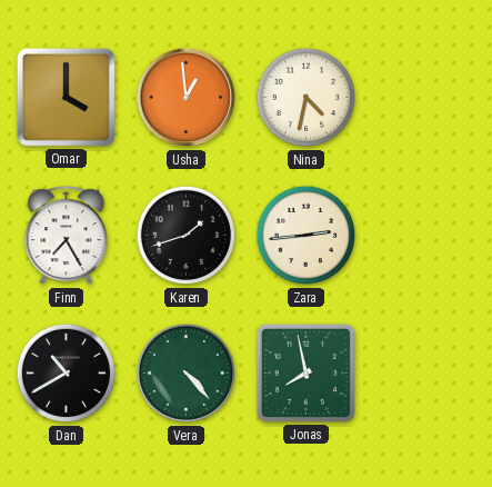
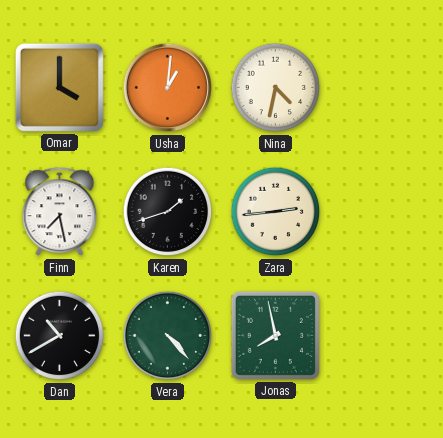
Usha: 12:59 -> 1:01
Finn: 7:25 -> 7:28
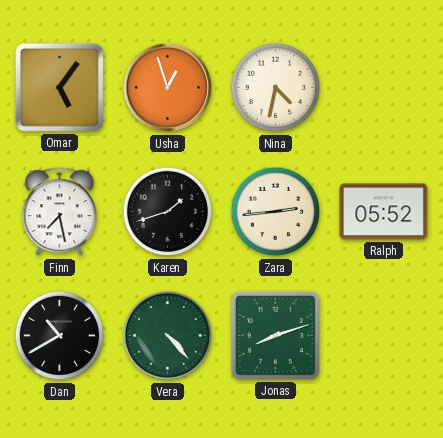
Omar: 4:00 -> 5:06
Usha: 1:01 -> 12:57
Ralph: none -> 05:52
Jonas: 7:58 -> 8:12
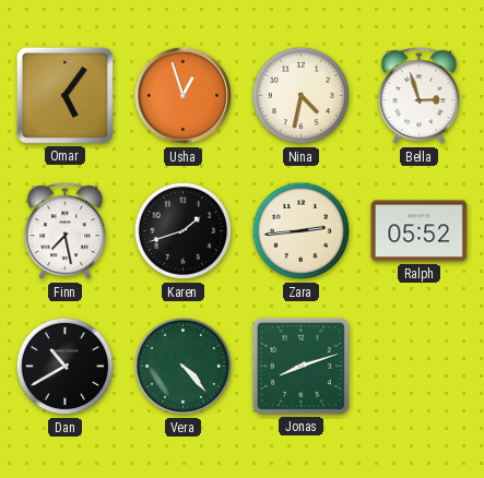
Bella: none -> 2:57
